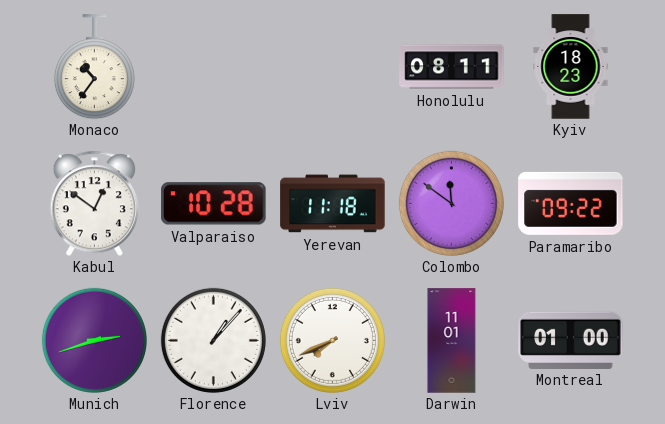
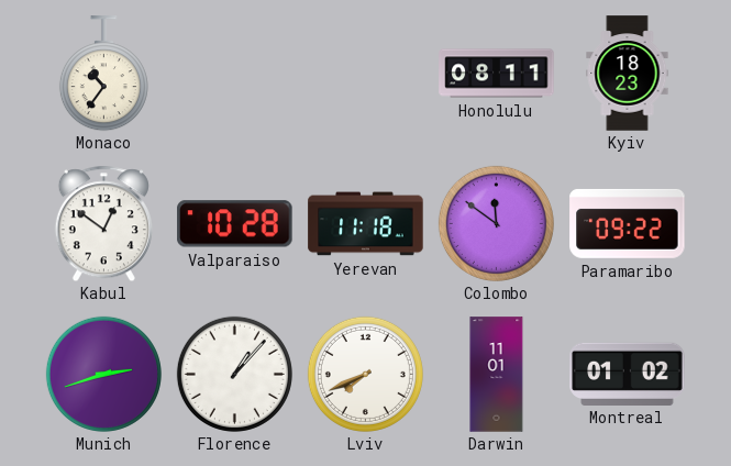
Montreal: 01:00 -> 01:02
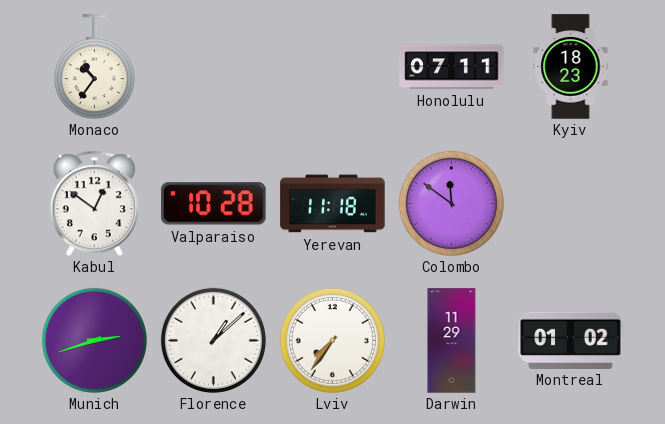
Honolulu: 08:11 -> 07:11
Paramaribo: 09:22 -> none
Florence: 1:07 -> 1:08
Lviv: 7:41 -> 7:36
Darwin: 11:01 -> 11:29
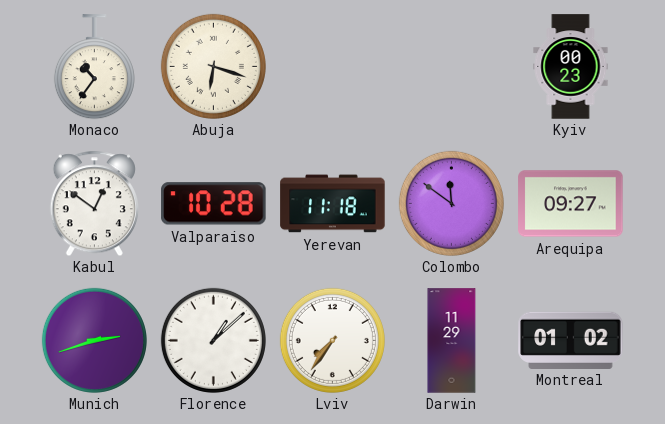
Abuja: none -> 6:18
Honolulu: 07:11 -> none
Kyiv: 18:23 -> 00:23
Arequipa: none -> 09:27
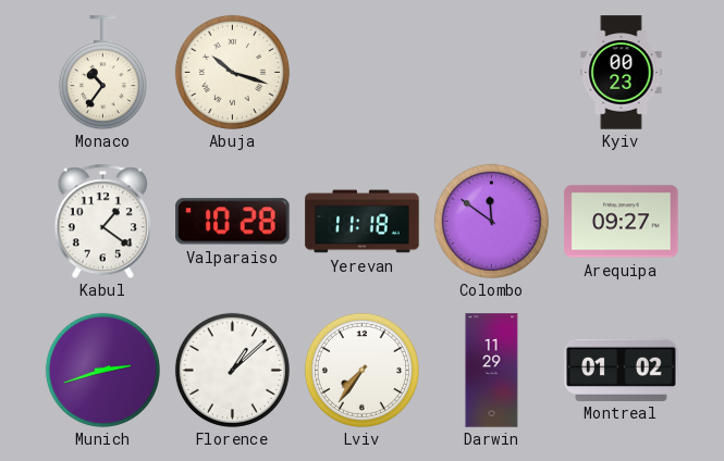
Abuja: 6:18 -> 10:18
Kabul: 12:51 -> 1:21
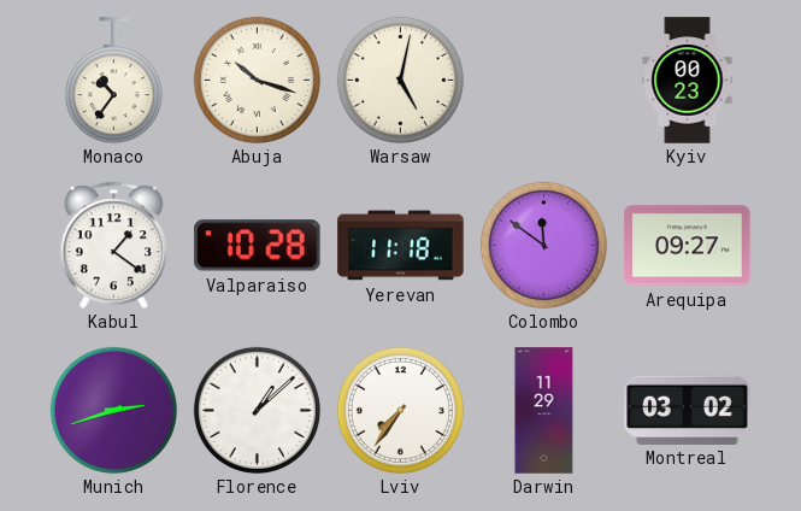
Warsaw: none -> 5:02
Montreal: 01:02 -> 03:02
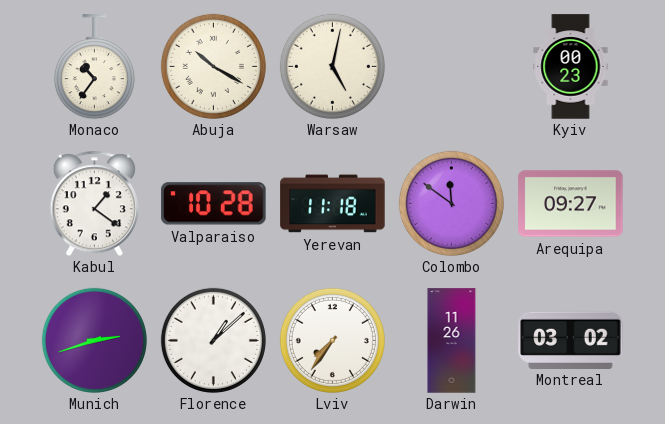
Abuja: 10:18 -> 10:20
Darwin: 11:29 -> 11:26
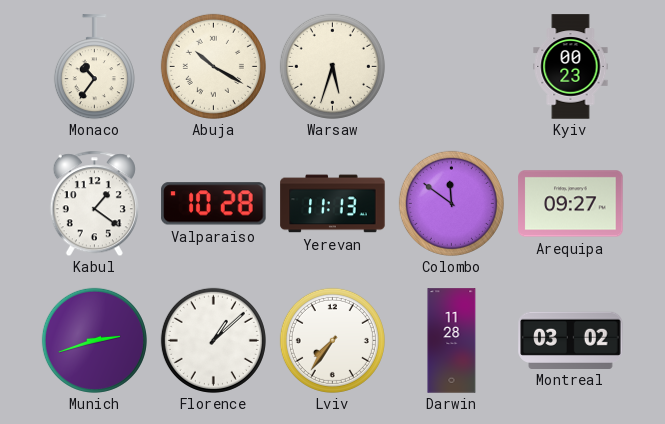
Warsaw: 5:02 -> 5:33
Yerevan: 11:18 -> 11:13
Darwin: 11:26 -> 11:28
